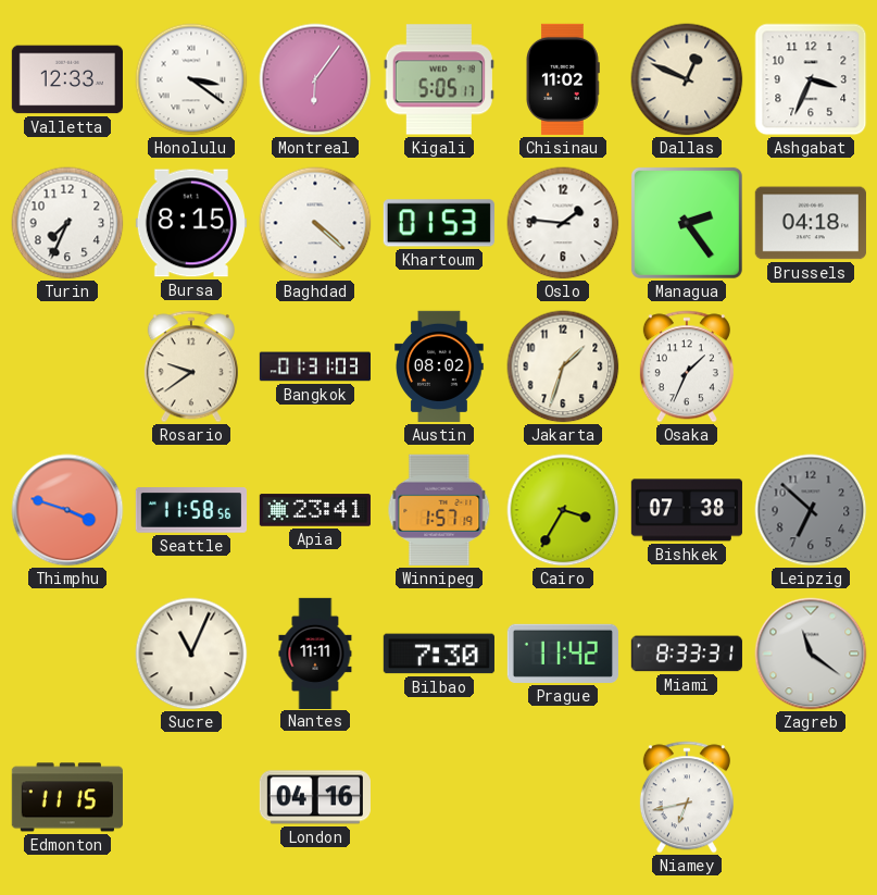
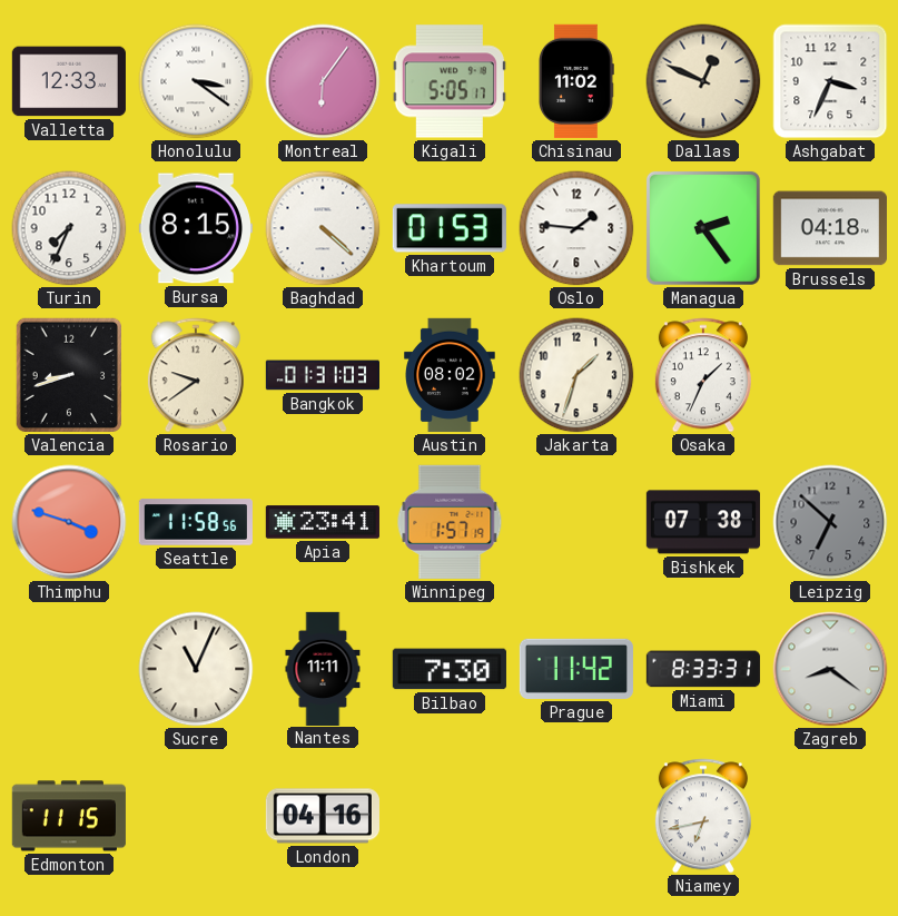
Valencia: none -> 8:42
Cairo: 3:35 -> none
Zagreb: 11:21 -> 8:21
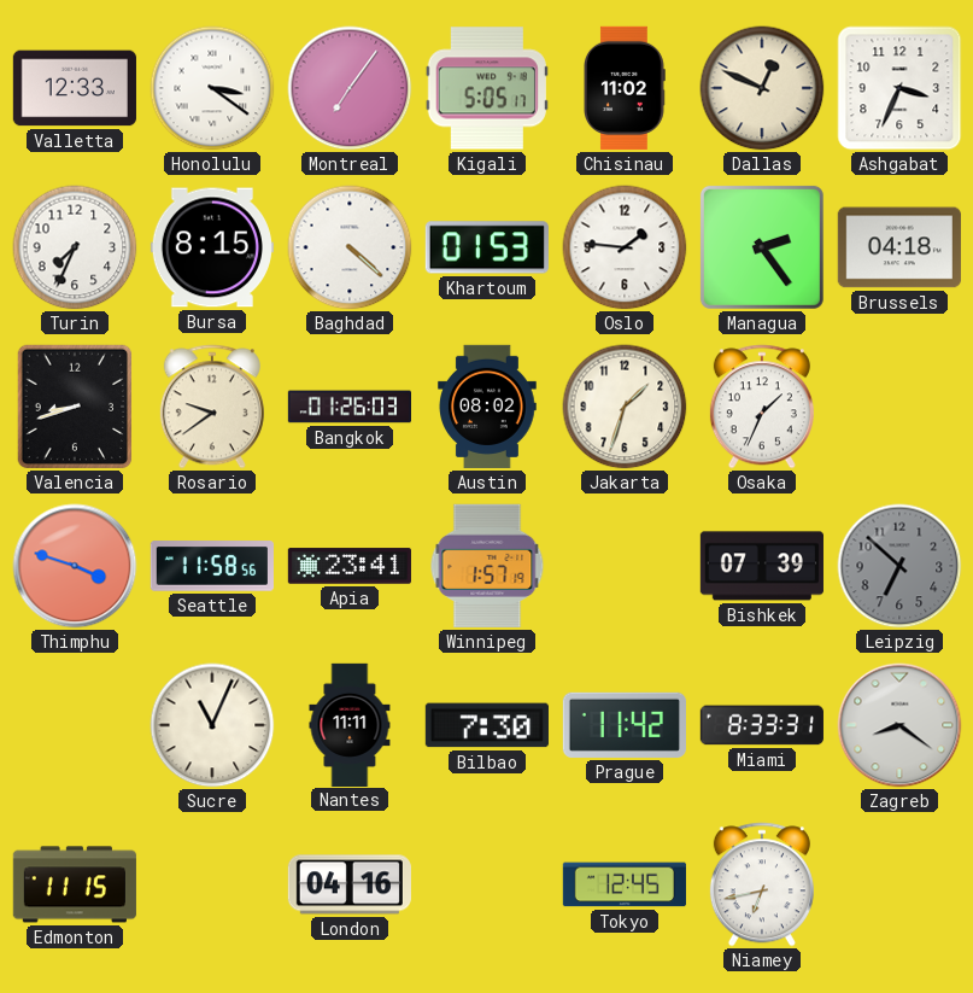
Montreal: 6:06 -> 7:06
Bangkok: 01:31 -> 01:26
Bishkek: 07:38 -> 07:39
Tokyo: none -> 12:45
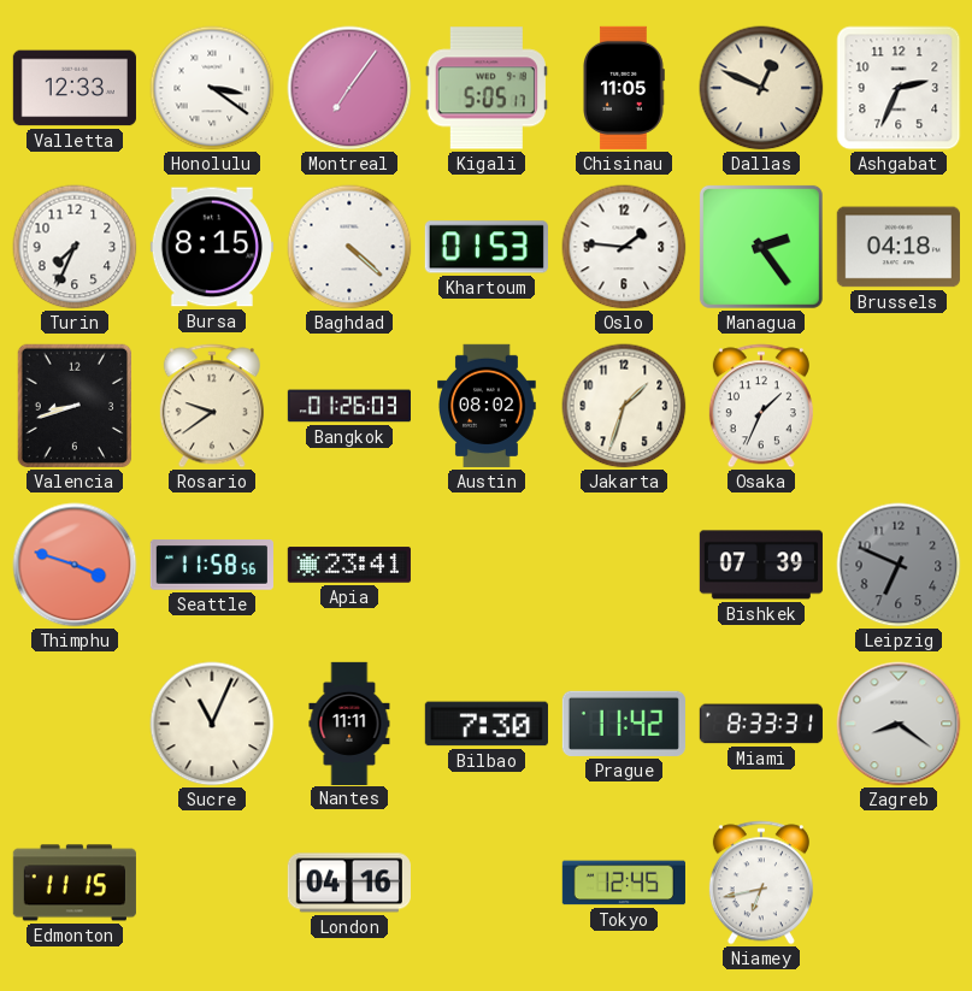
Chisinau: 11:02 -> 11:05
Ashgabat: 3:34 -> 2:34
Winnipeg: 1:57 -> none
Leipzig: 6:52 -> 6:49
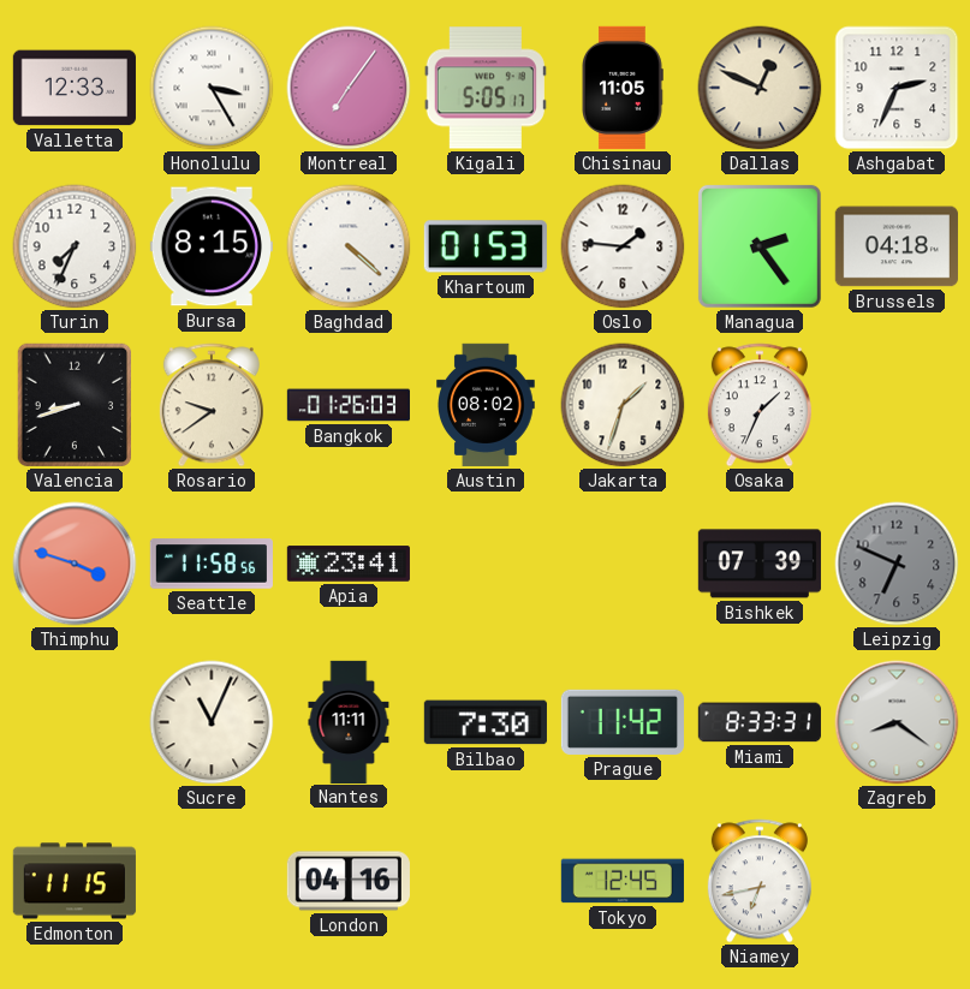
Honolulu: 3:21 -> 3:25
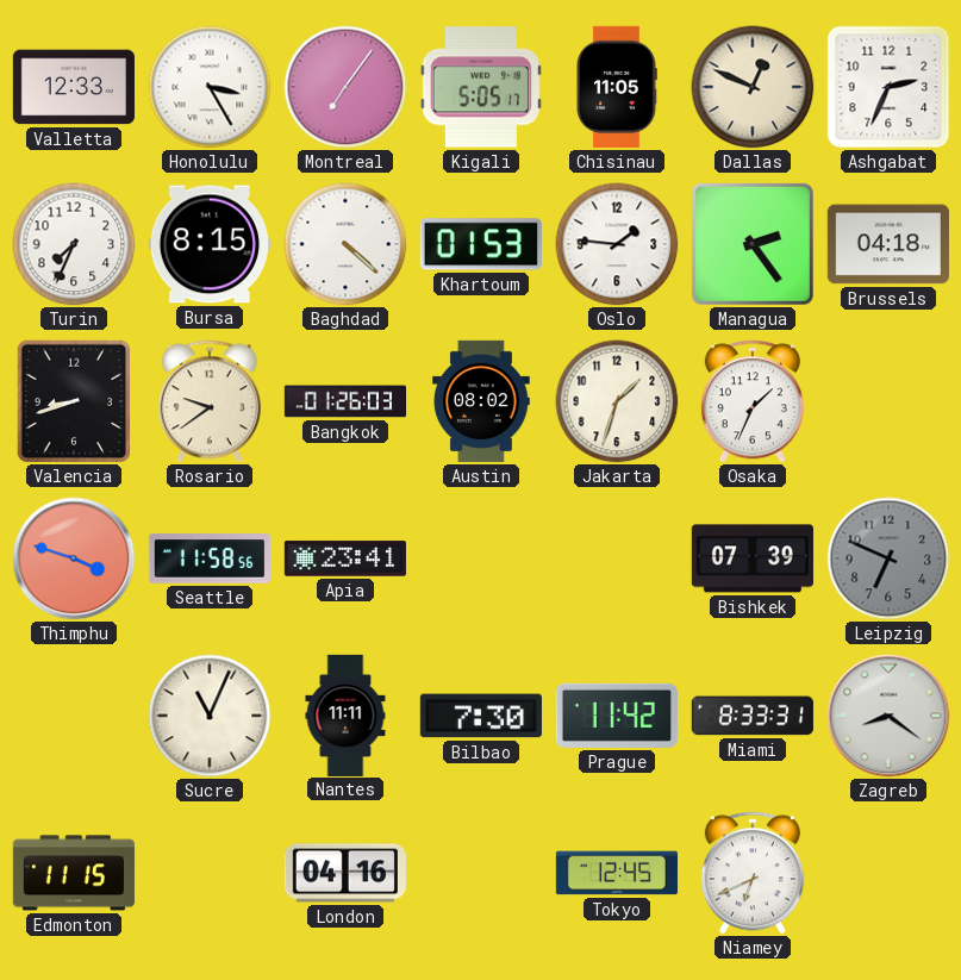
Niamey: 6:43 -> 6:41
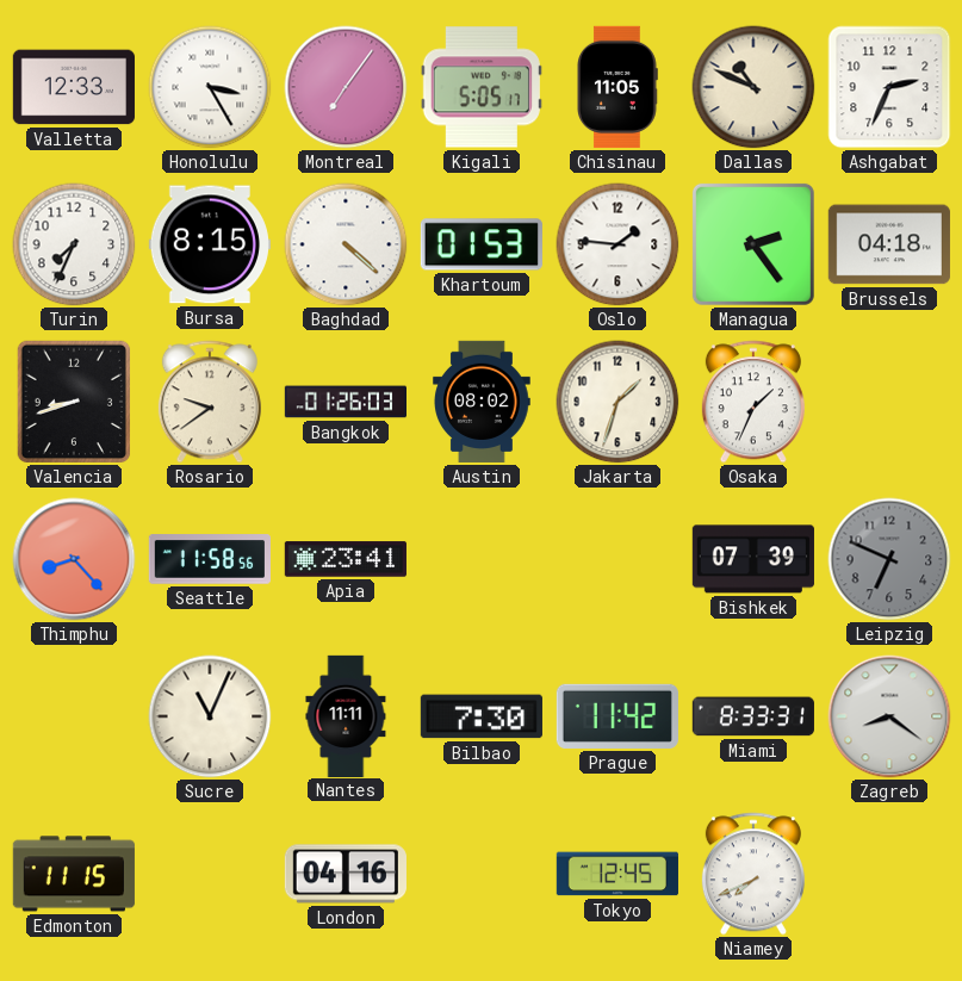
Dallas: 12:49 -> 10:49
Thimphu: 3:48 -> 8:23
Niamey: 6:41 -> 7:41
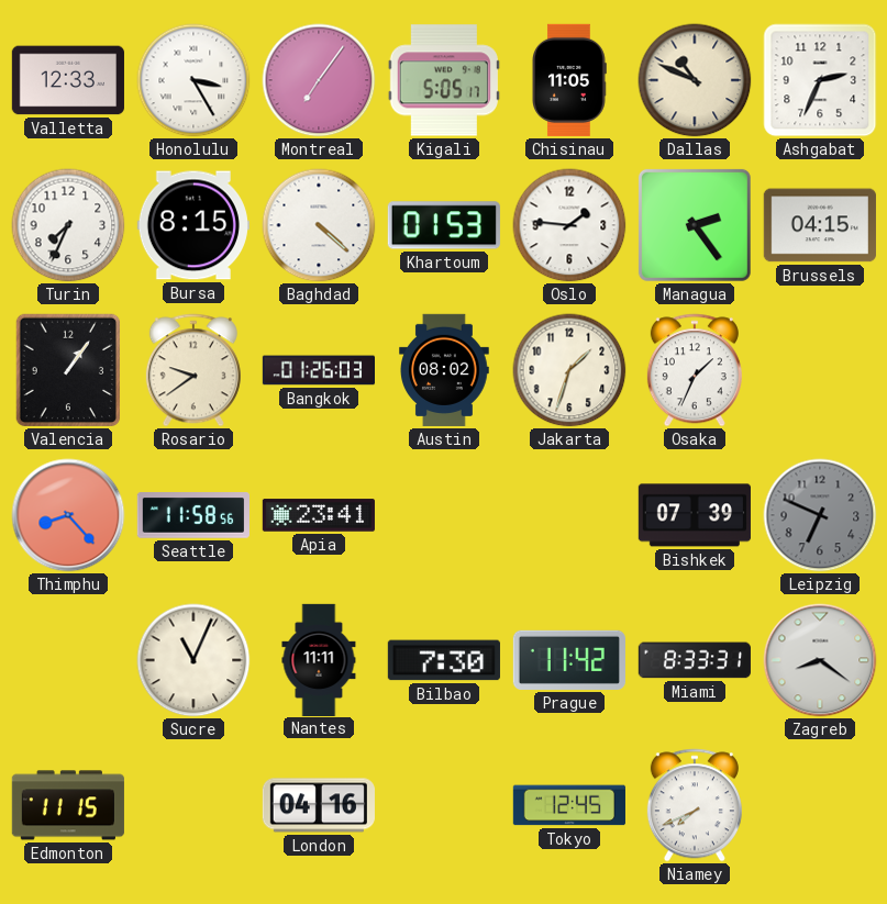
Brussels: 04:18 -> 04:15
Valencia: 8:42 -> 1:06
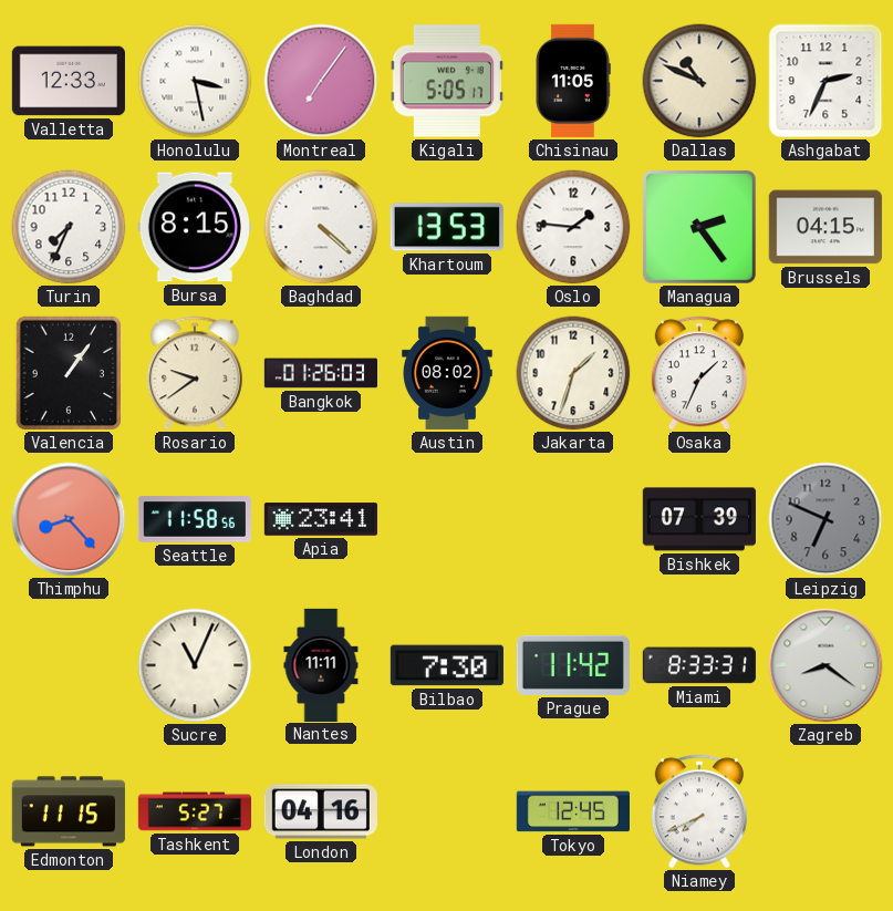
Honolulu: 3:25 -> 3:28
Khartoum: 01:53 -> 13:53
Tashkent: none -> 5:27
